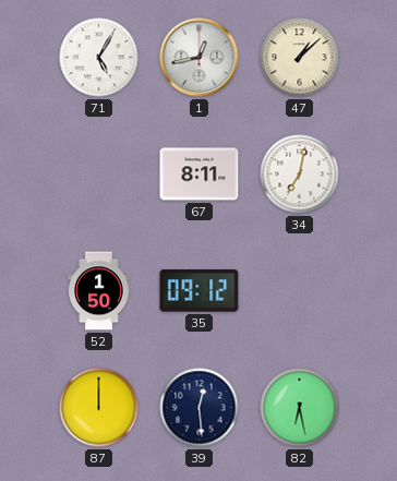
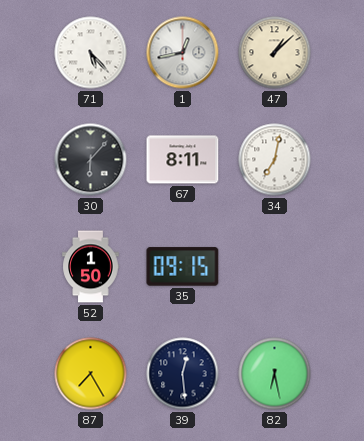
71: 5:05 -> 5:23
30: none -> 6:07
35: 09:12 -> 09:15
87: 12:00 -> 7:25
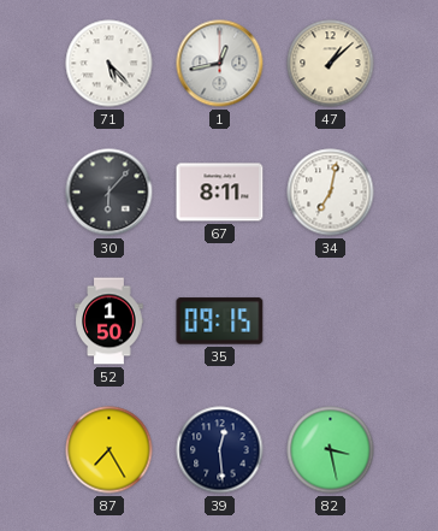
82: 6:28 -> 3:28
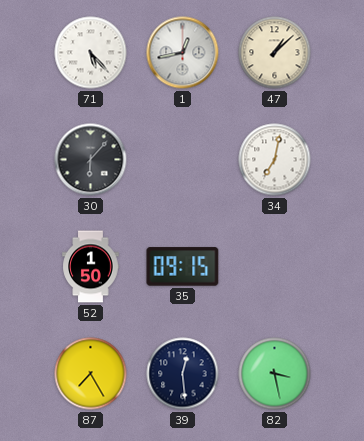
67: 8:11 -> none
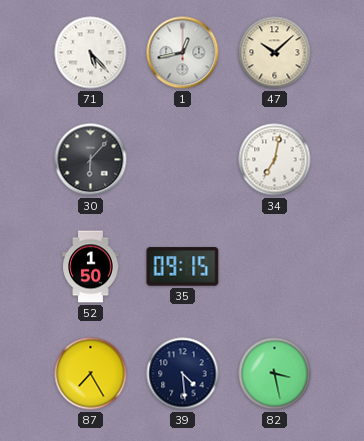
47: 1:08 -> 10:08
39: 12:29 -> 4:29
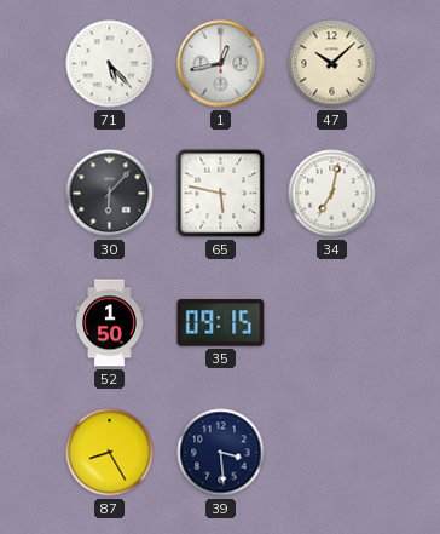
65: none -> 5:47
87: 7:25 -> 8:25
39: 4:29 -> 3:29
82: 3:28 -> none
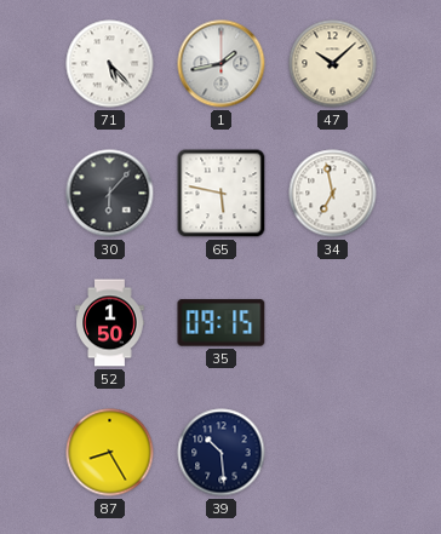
1: 12:43 -> 1:43
34: 7:02 -> 6:58
39: 3:29 -> 10:29
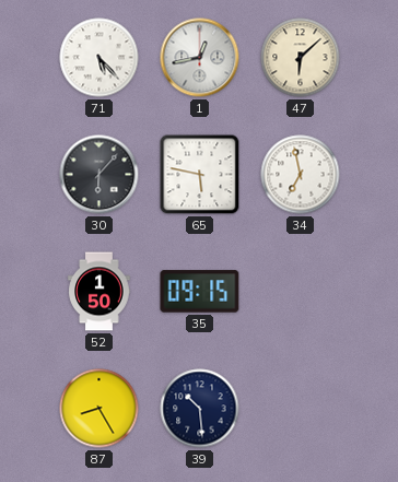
1: 1:43 -> 12:43
47: 10:08 -> 6:08
